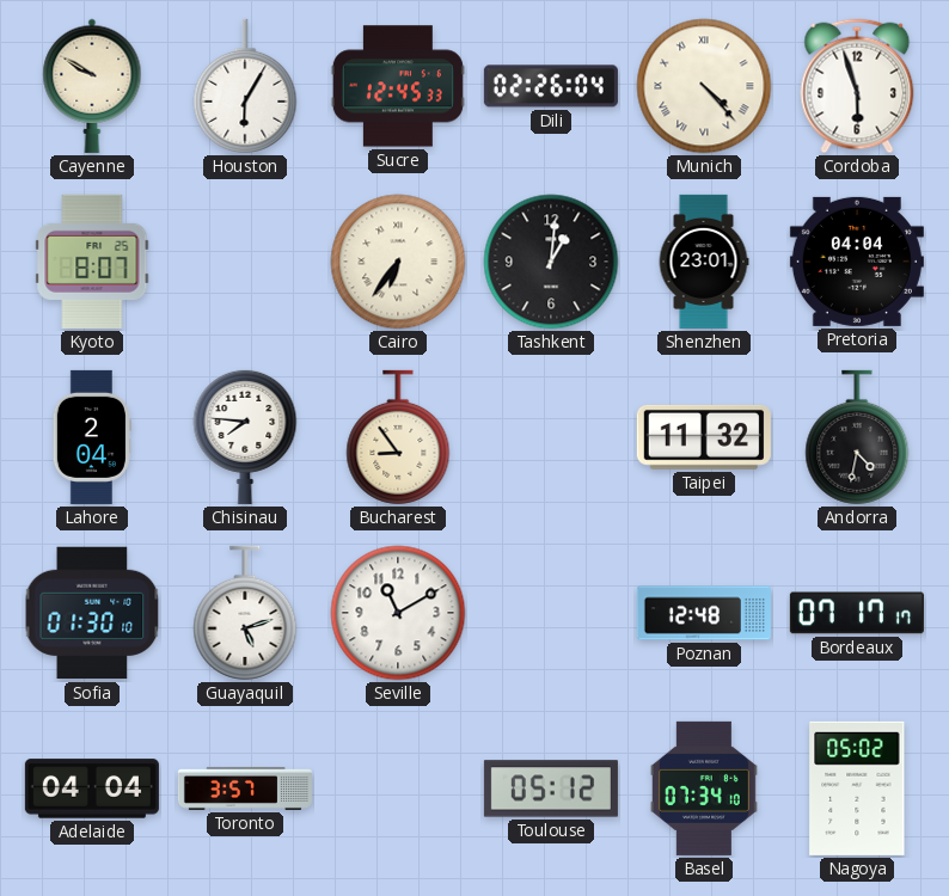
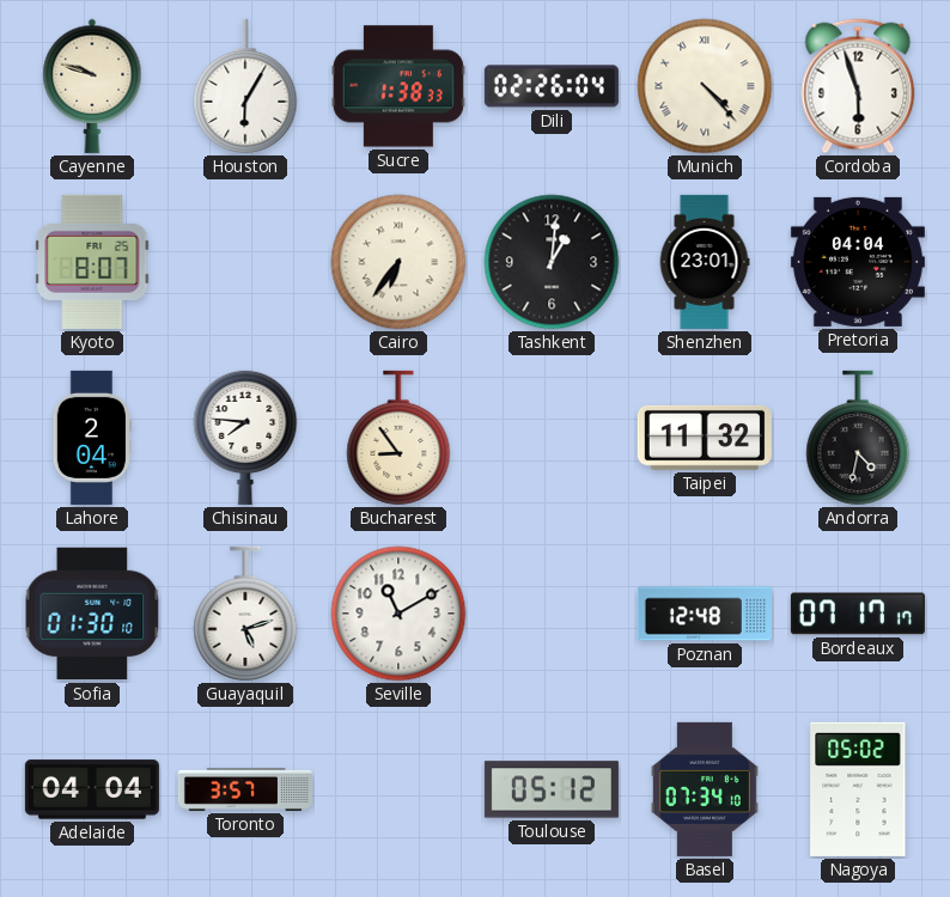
Cayenne: 9:50 -> 9:48
Sucre: 12:45 -> 1:38
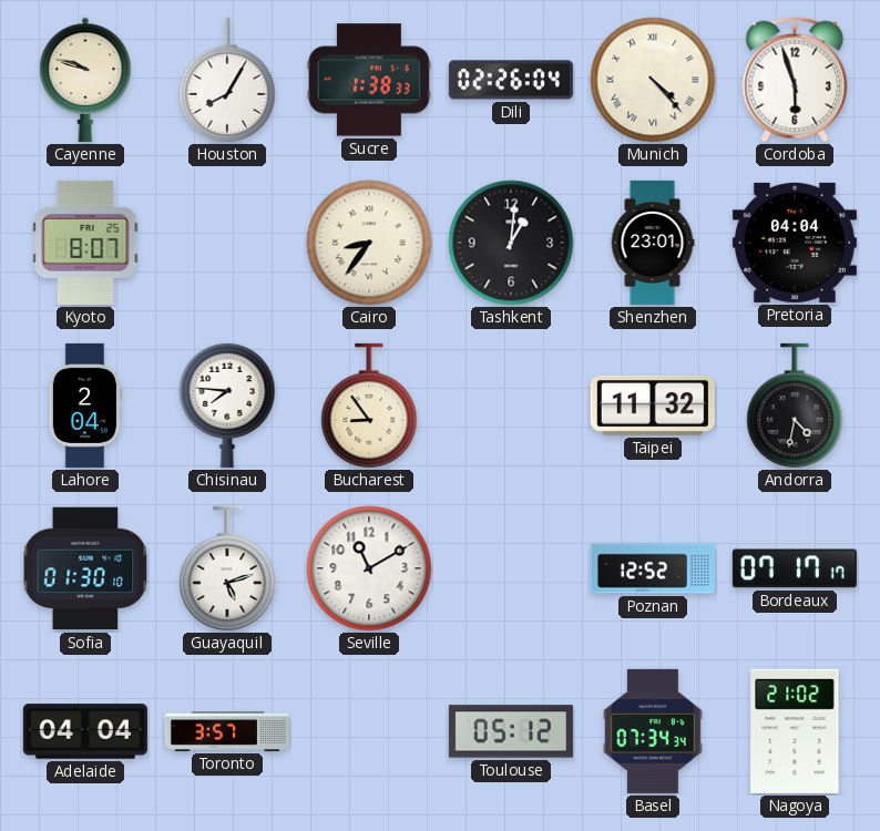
Houston: 6:05 -> 8:05
Cairo: 6:36 -> 8:36
Poznan: 12:48 -> 12:52
Basel: 07:34:10 -> 07:34:34
Nagoya: 05:02 -> 21:02
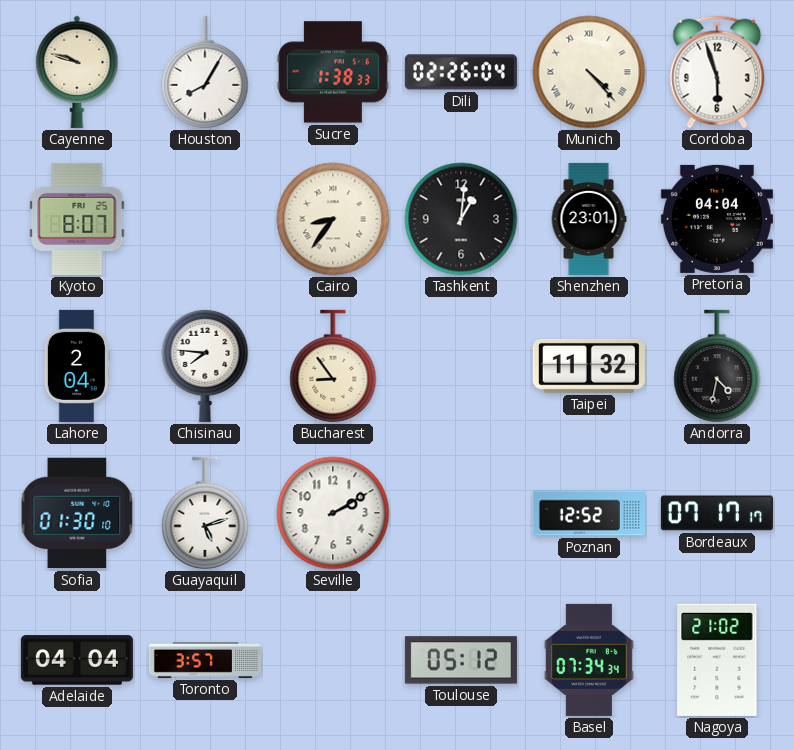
Seville: 11:10 -> 2:10
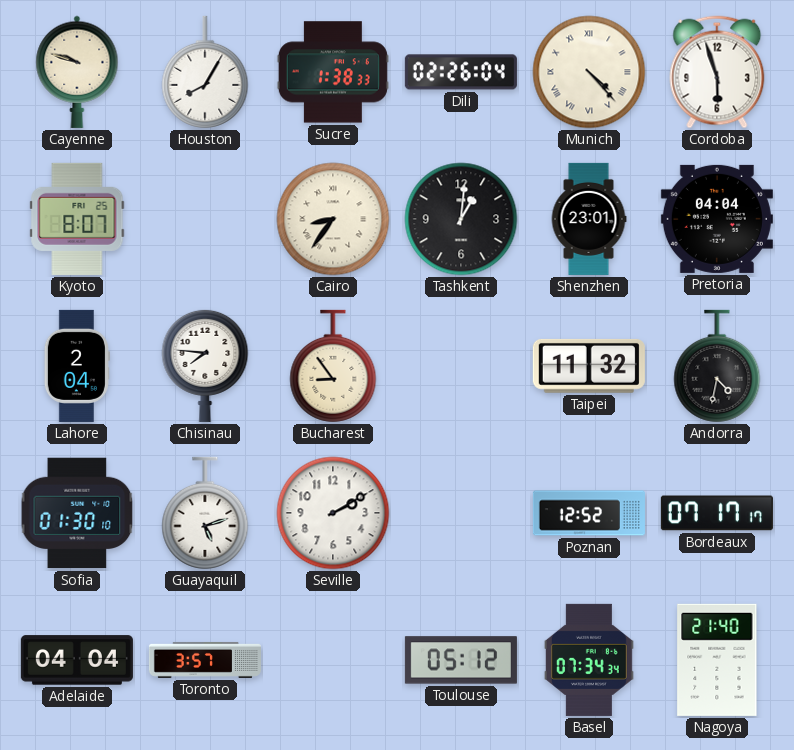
Nagoya: 21:02 -> 21:40
